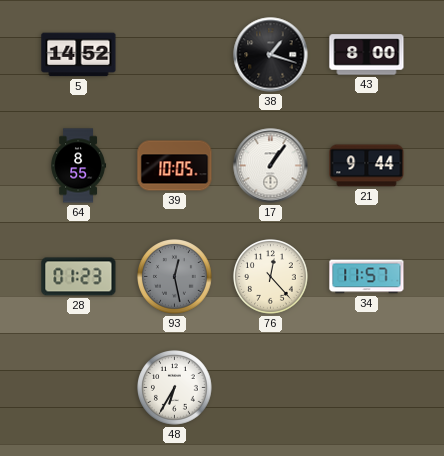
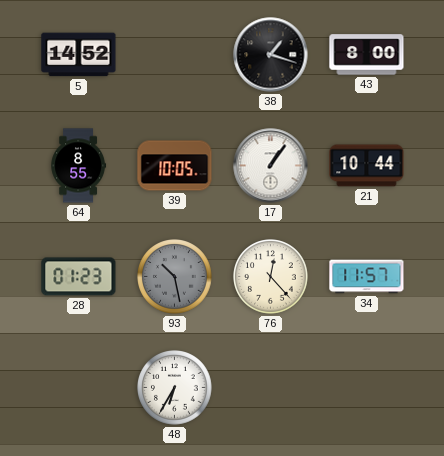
21: 9:44 -> 10:44
93: 12:28 -> 10:28
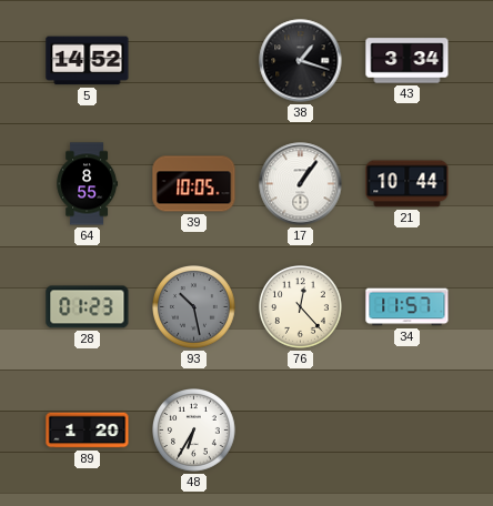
43: 8:00 -> 3:34
89: none -> 1:20
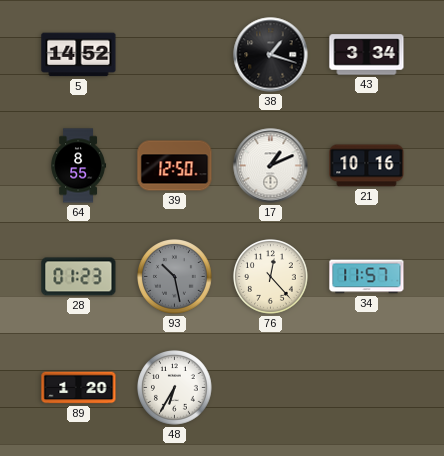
39: 10:05 -> 12:50
17: 1:06 -> 1:11
21: 10:44 -> 10:16
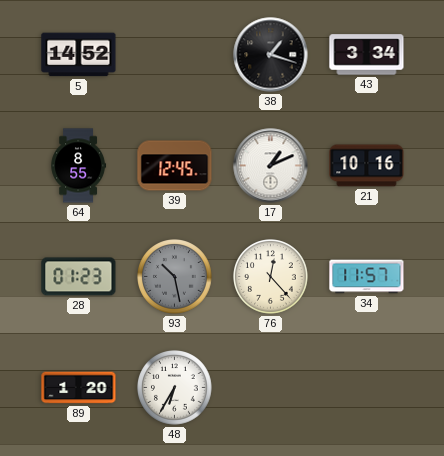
39: 12:50 -> 12:45
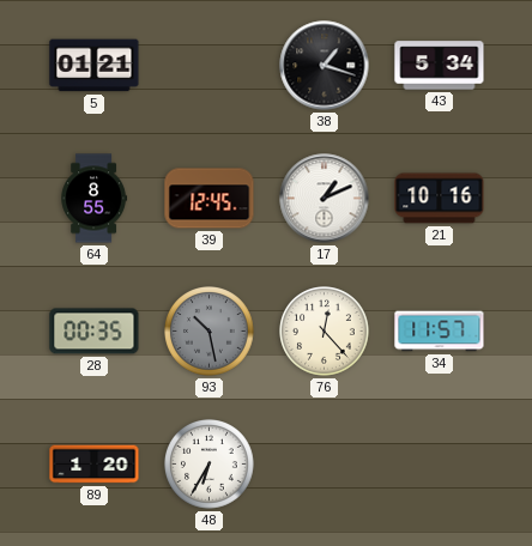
5: 14:52 -> 01:21
43: 3:34 -> 5:34
28: 01:23 -> 00:35
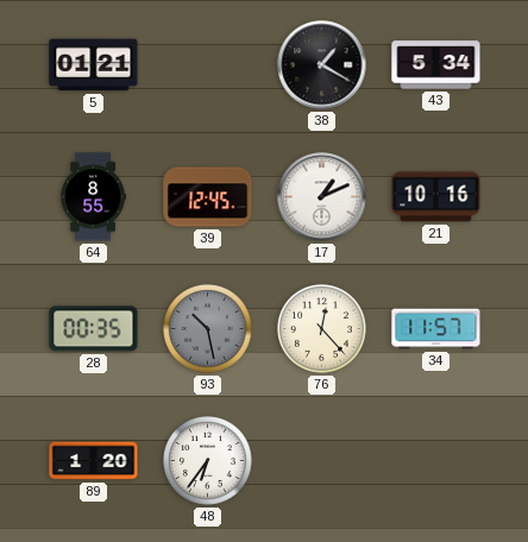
38: 1:18 -> 1:20
48: 6:35 -> 6:36
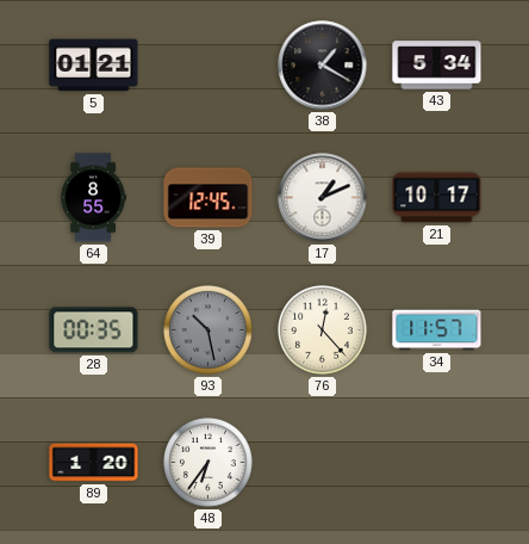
21: 10:16 -> 10:17
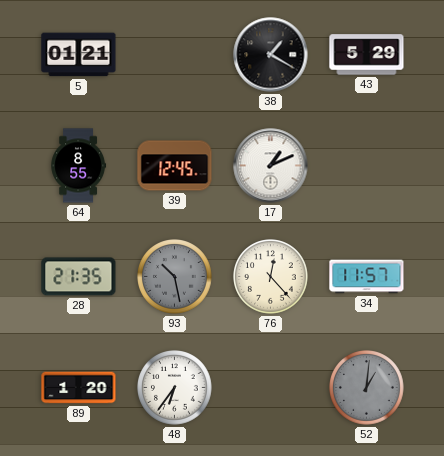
43: 5:34 -> 5:29
21: 10:17 -> none
28: 00:35 -> 21:35
52: none -> 1:01
